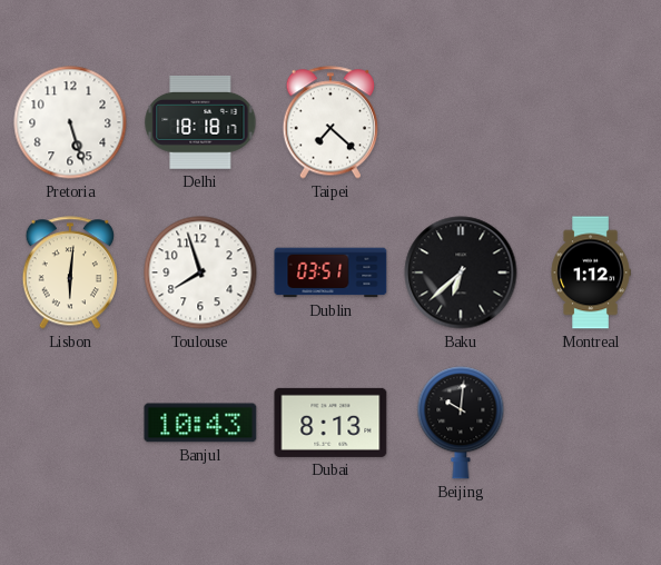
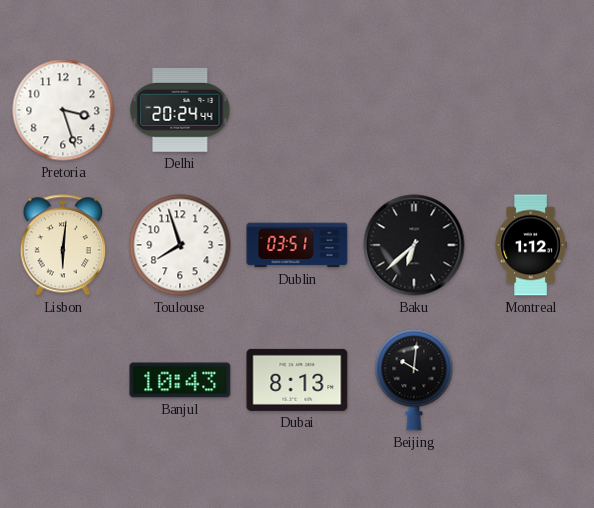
Pretoria: 5:27 -> 3:27
Delhi: 18:18 -> 20:24
Taipei: 7:22 -> none
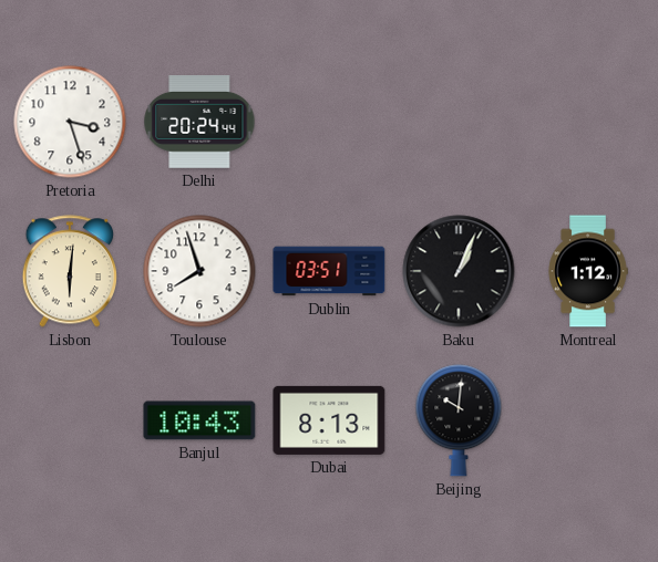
Baku: 6:38 -> 1:04
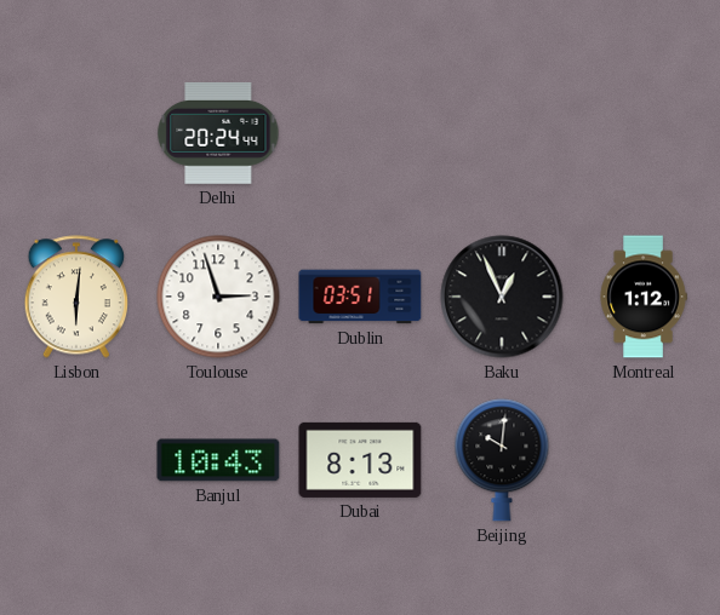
Pretoria: 3:27 -> none
Toulouse: 7:57 -> 2:57
Baku: 1:04 -> 12:56
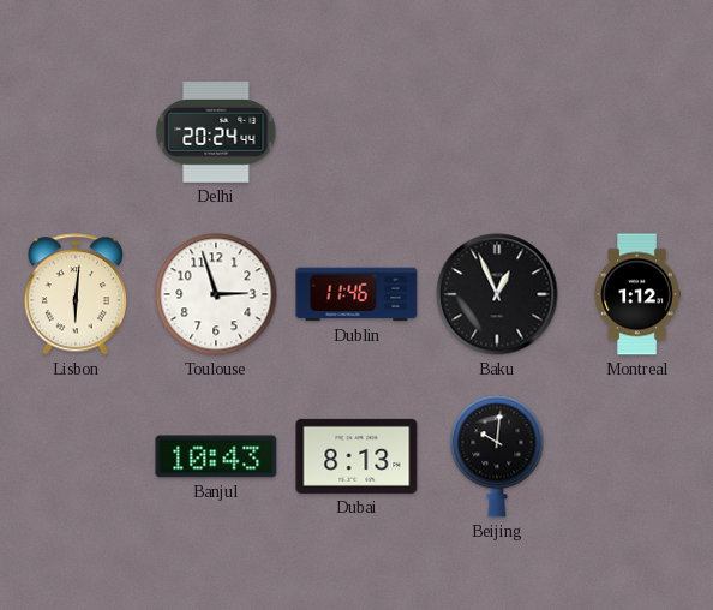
Dublin: 03:51 -> 11:46
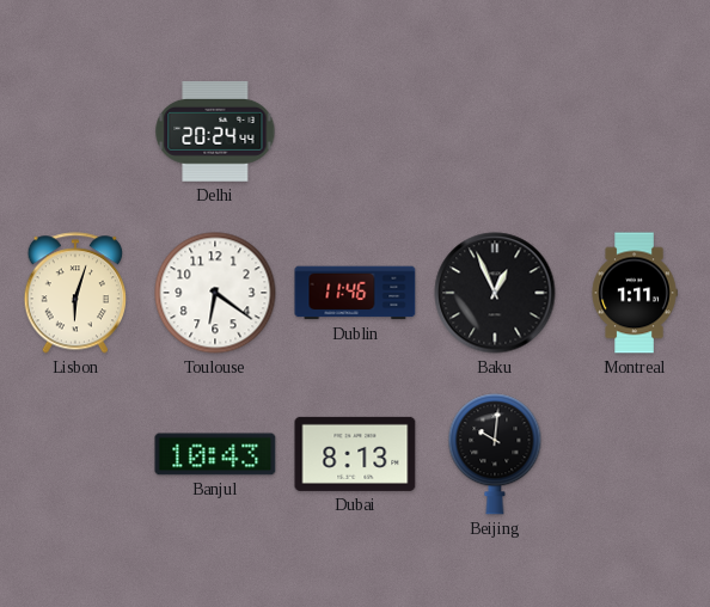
Lisbon: 6:01 -> 6:03
Toulouse: 2:57 -> 6:21
Montreal: 1:12 -> 1:11
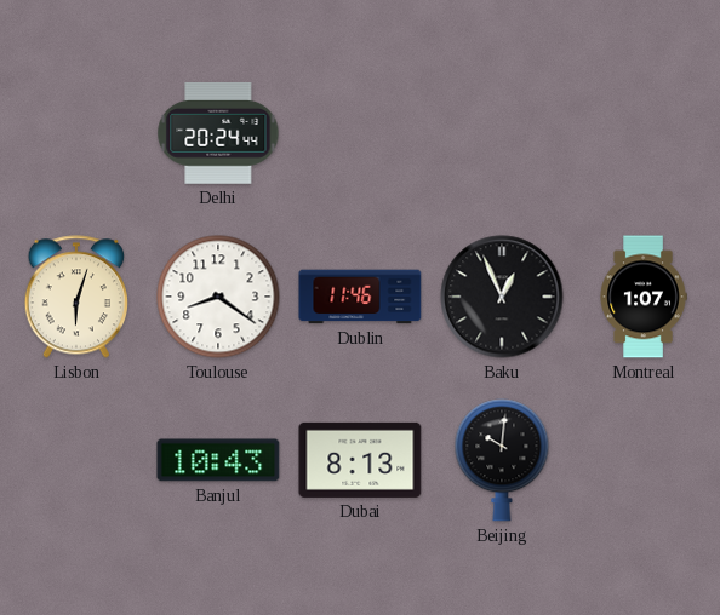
Toulouse: 6:21 -> 8:21
Montreal: 1:11 -> 1:07
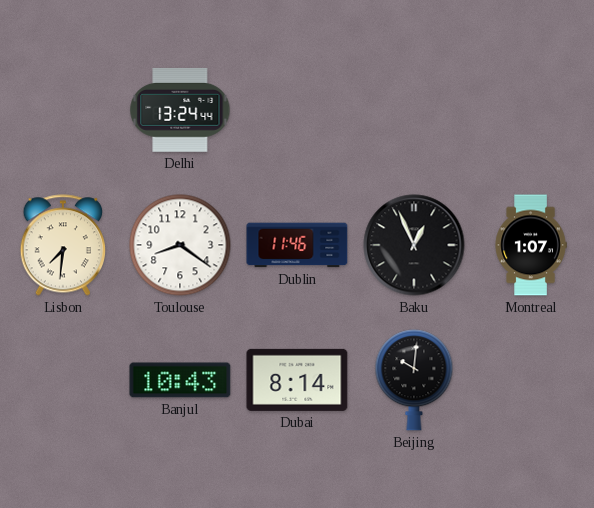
Delhi: 20:24 -> 13:24
Lisbon: 6:03 -> 7:31
Dubai: 8:13 -> 8:14
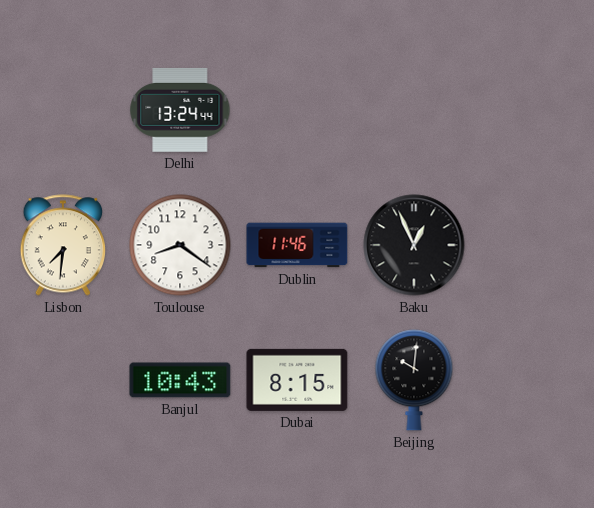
Montreal: 1:07 -> none
Dubai: 8:14 -> 8:15
